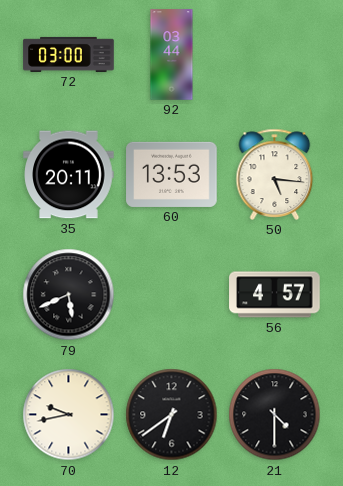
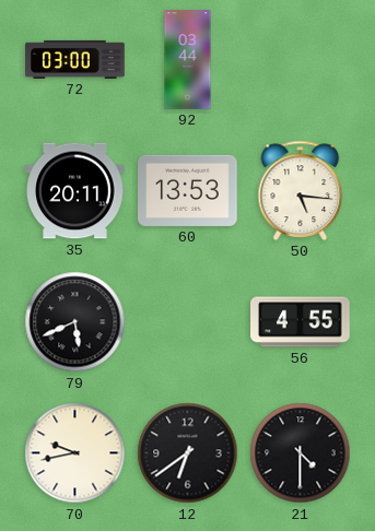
56: 4:57 -> 4:55
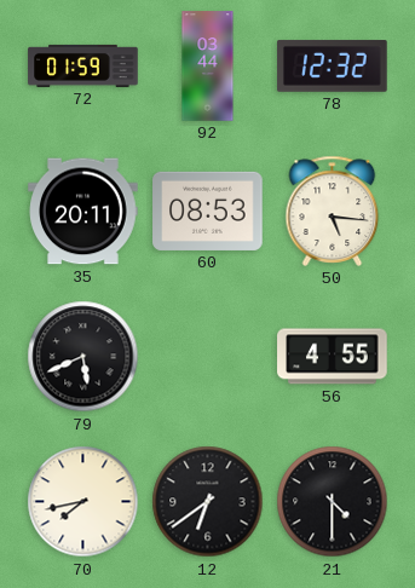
72: 03:00 -> 01:59
78: none -> 12:32
60: 13:53 -> 08:53
70: 9:43 -> 7:43
